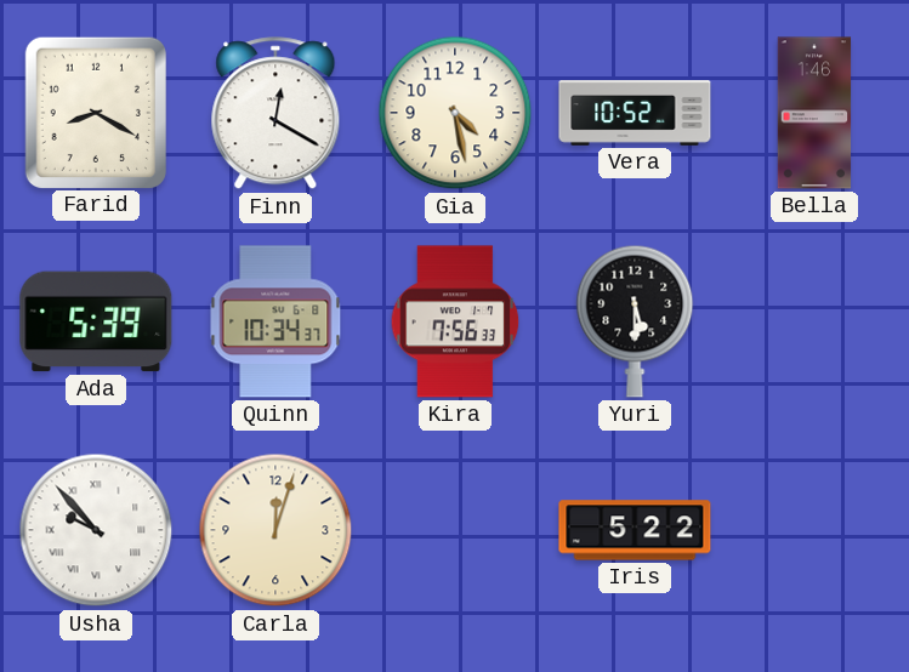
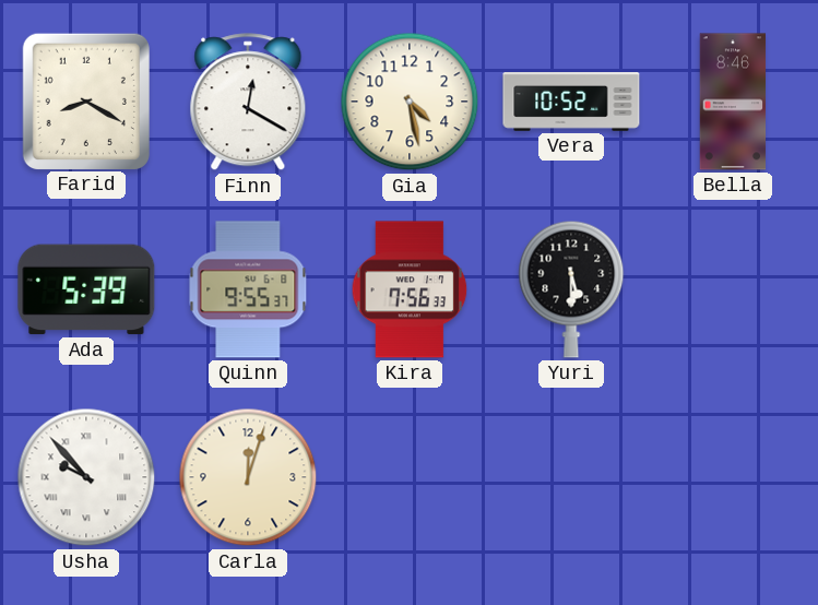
Bella: 1:46 -> 8:46
Quinn: 10:34 -> 9:55
Iris: 5:22 -> none
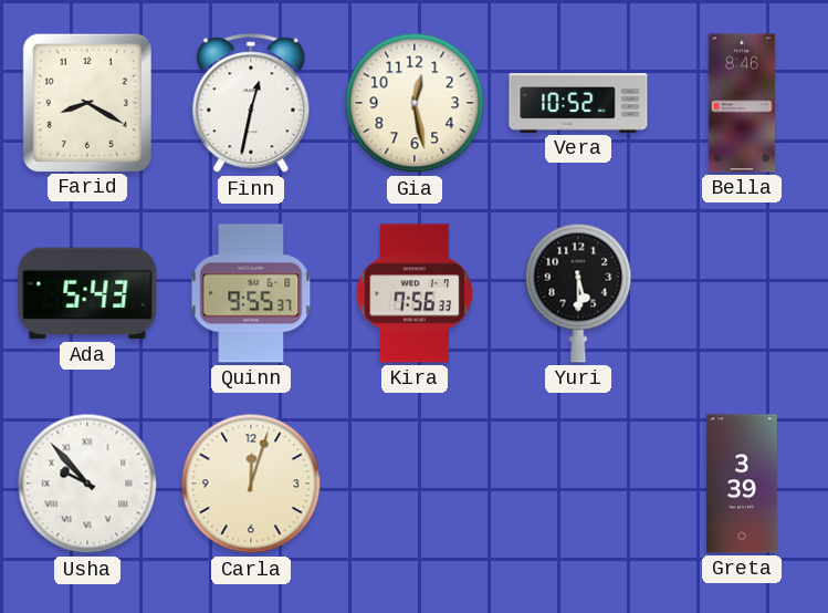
Finn: 12:20 -> 12:32
Gia: 4:28 -> 12:28
Ada: 5:39 -> 5:43
Greta: none -> 3:39
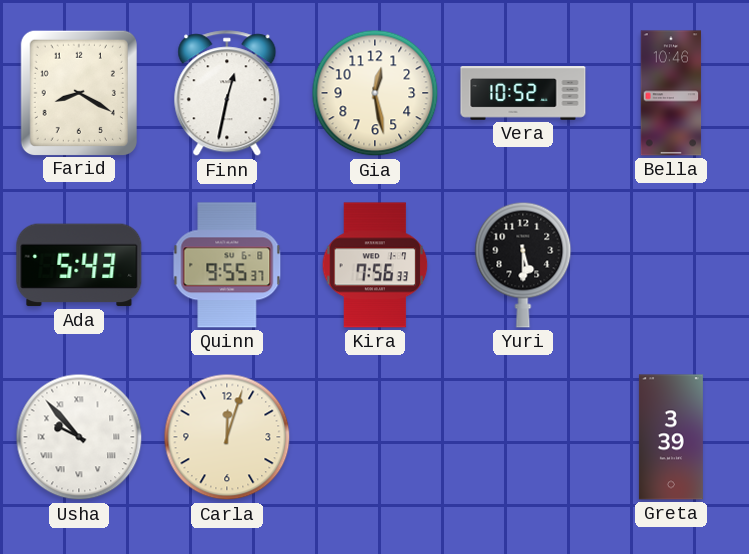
Bella: 8:46 -> 10:46
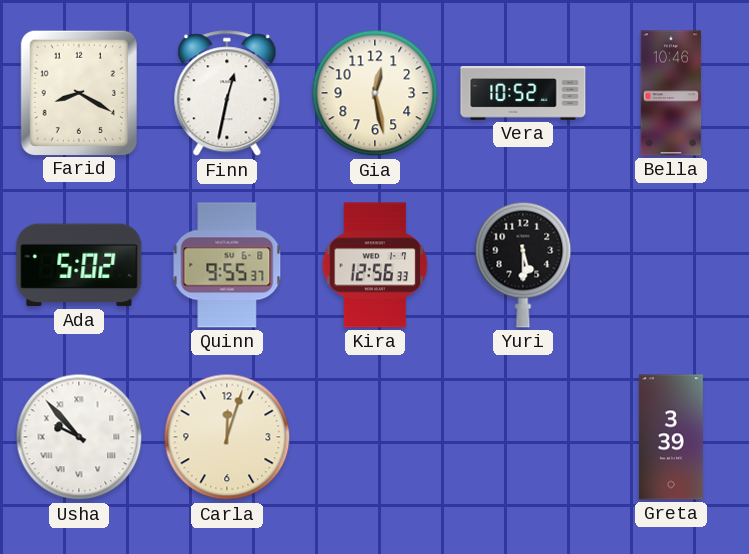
Ada: 5:43 -> 5:02
Kira: 7:56 -> 12:56
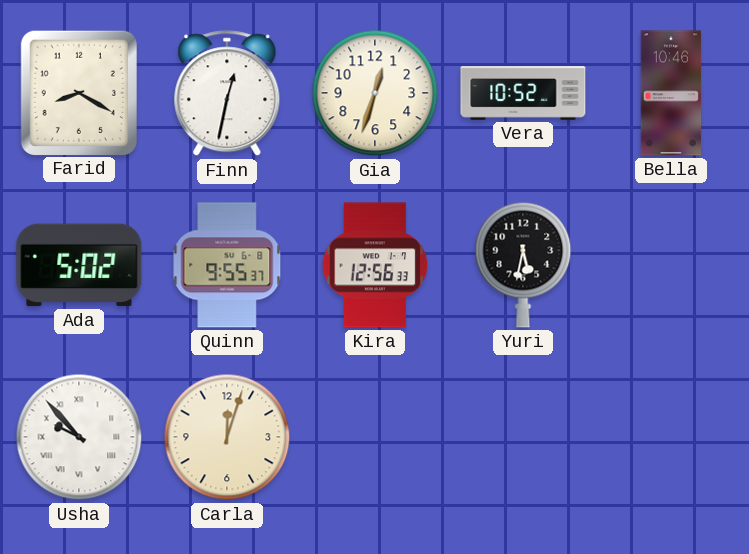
Gia: 12:28 -> 12:33
Yuri: 5:30 -> 5:32
Greta: 3:39 -> none
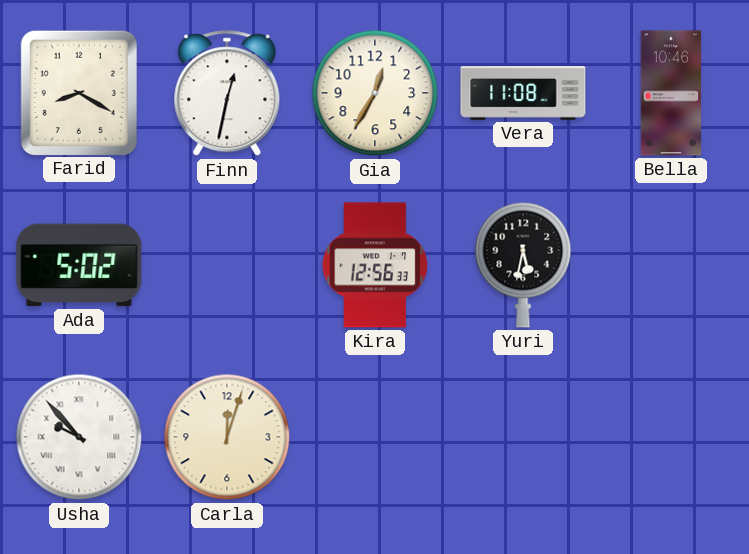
Gia: 12:33 -> 12:35
Vera: 10:52 -> 11:08
Quinn: 9:55 -> none
